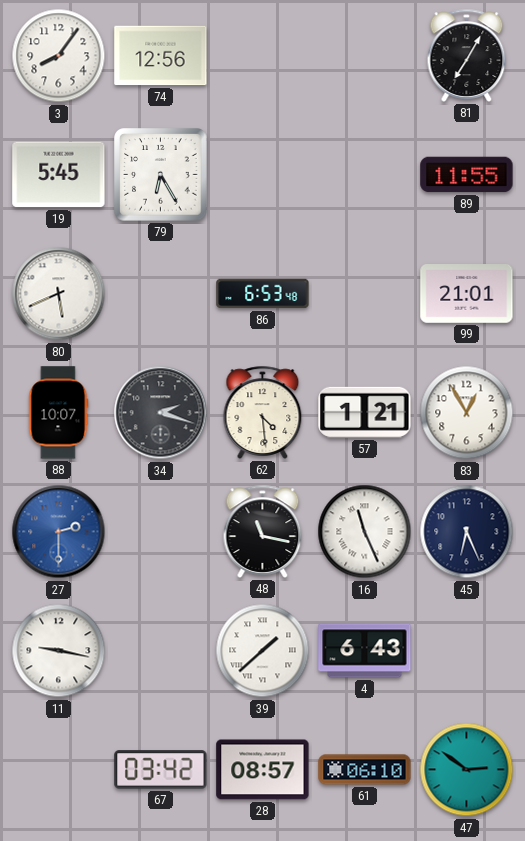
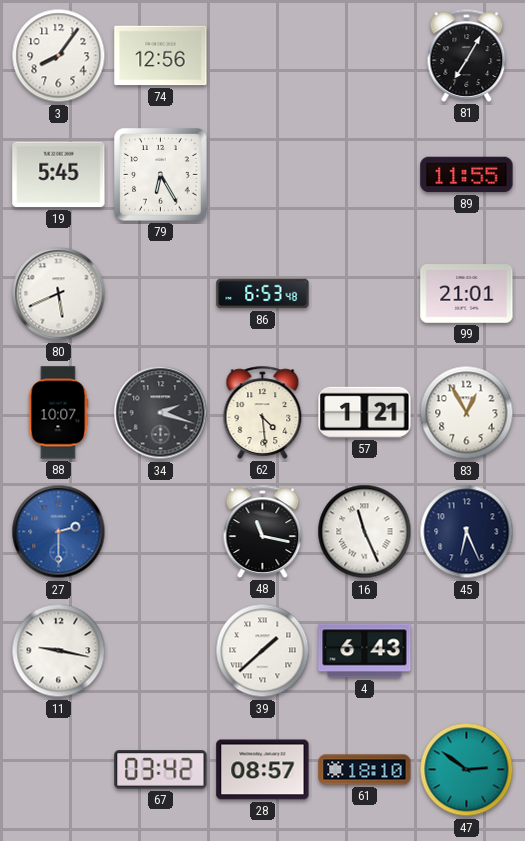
61: 06:10 -> 18:10
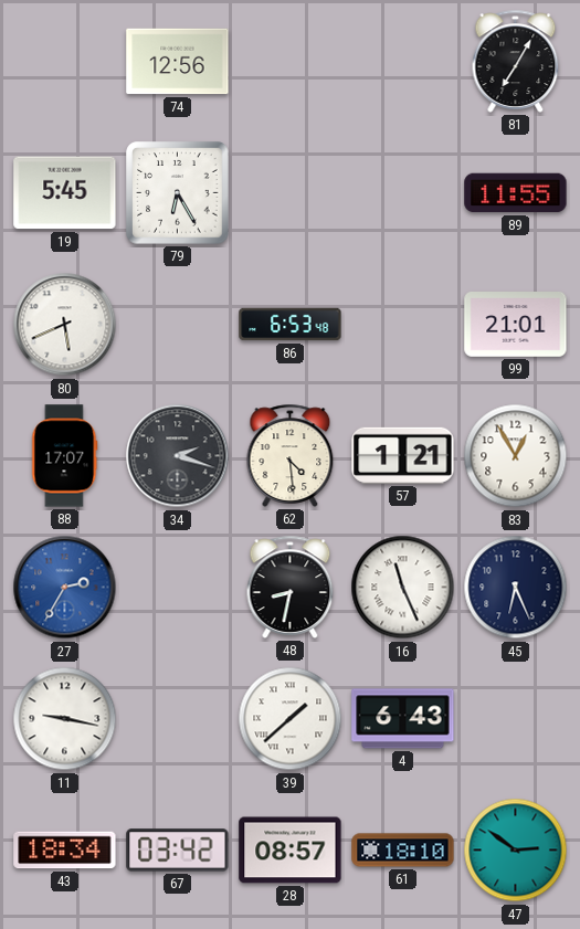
3: 8:06 -> none
88: 10:07 -> 17:07
27: 2:30 -> 2:35
48: 11:17 -> 8:32
43: none -> 18:34
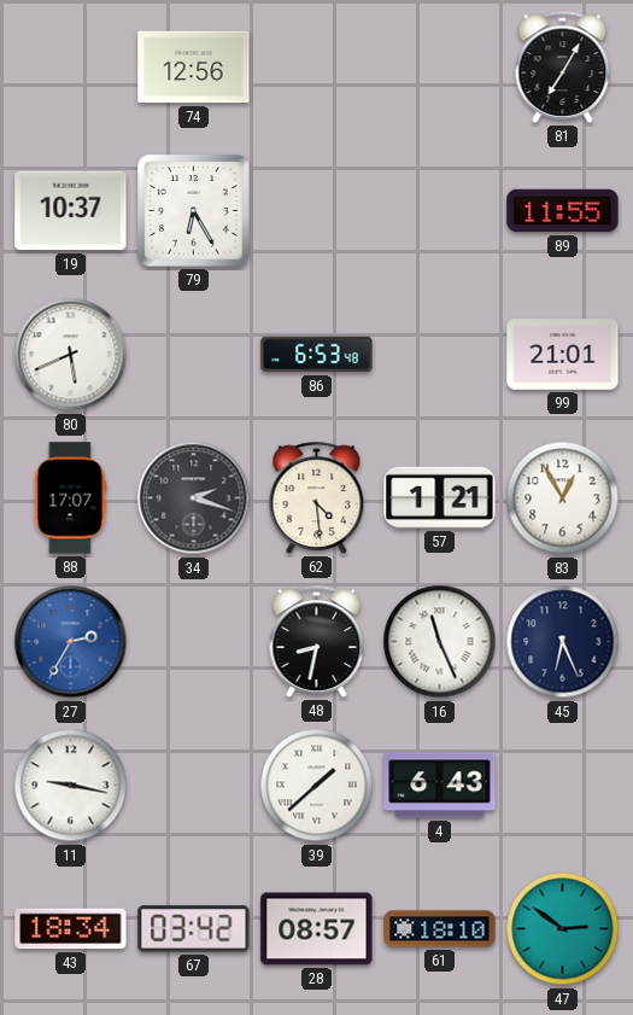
19: 5:45 -> 10:37
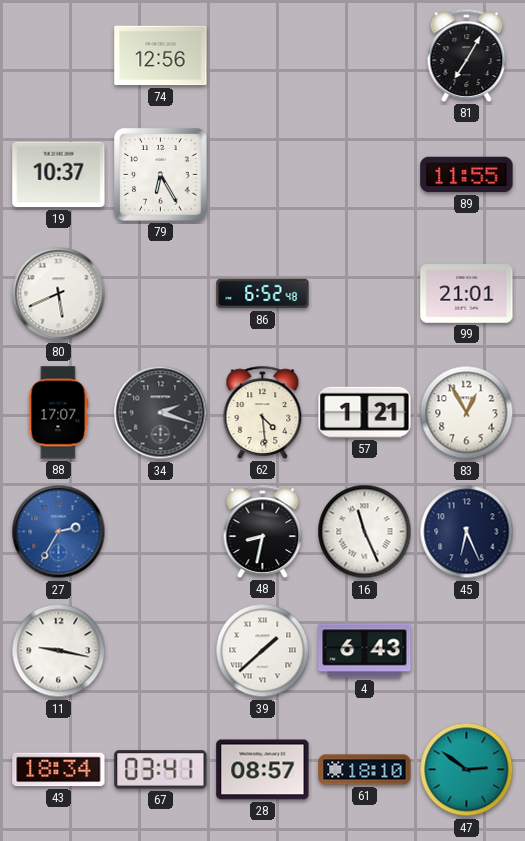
86: 6:53 -> 6:52
67: 03:42 -> 03:41
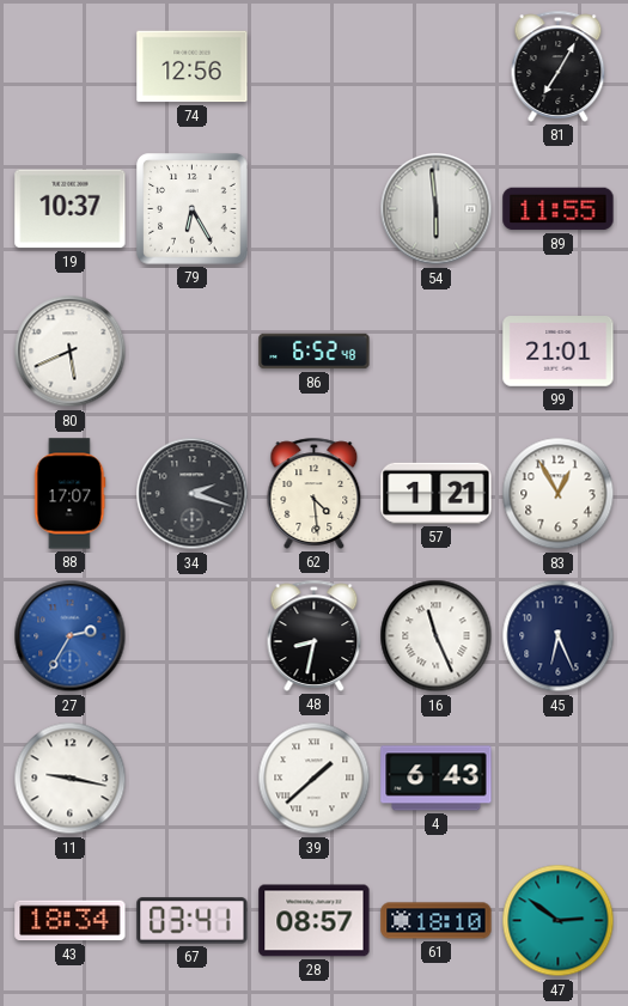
54: none -> 5:59
